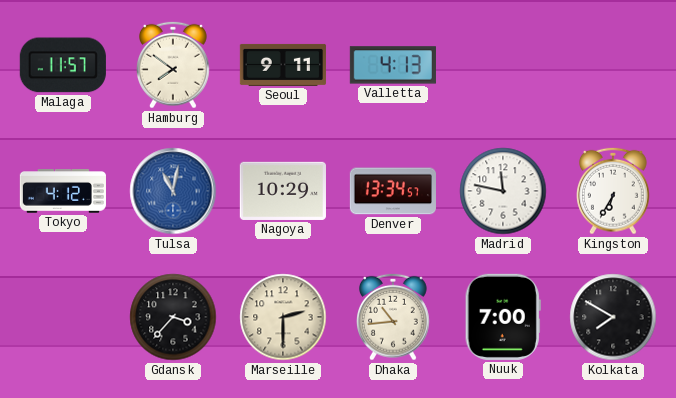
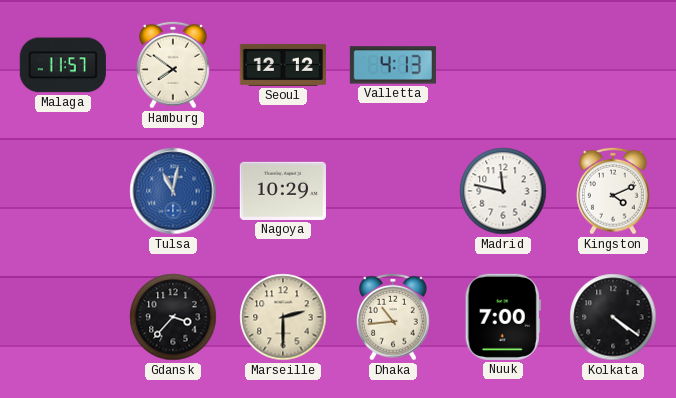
Seoul: 9:11 -> 12:12
Tokyo: 4:12 -> none
Denver: 13:34 -> none
Kingston: 6:35 -> 4:11
Kolkata: 7:50 -> 4:21
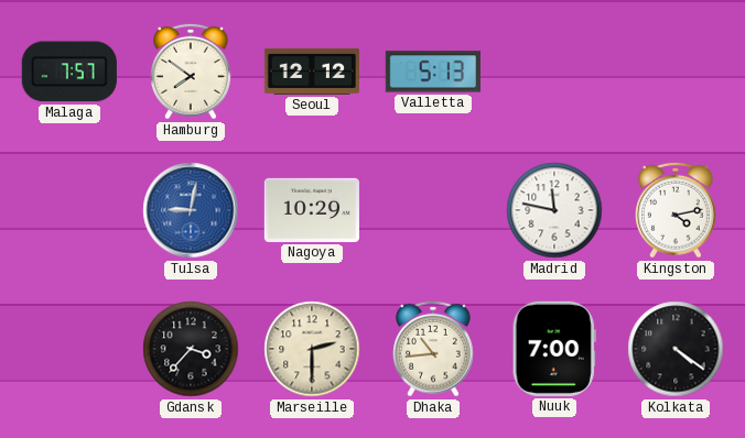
Malaga: 11:57 -> 7:57
Valletta: 4:13 -> 5:13
Tulsa: 11:02 -> 9:02
Kingston: 4:11 -> 4:13
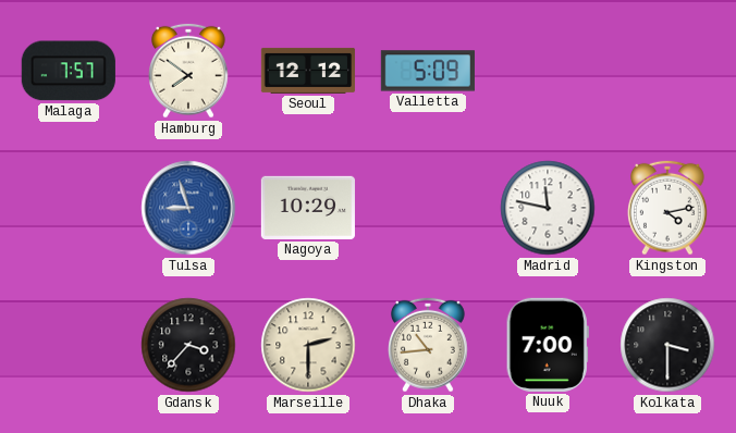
Valletta: 5:13 -> 5:09
Tulsa: 9:02 -> 8:57
Kolkata: 4:21 -> 3:30
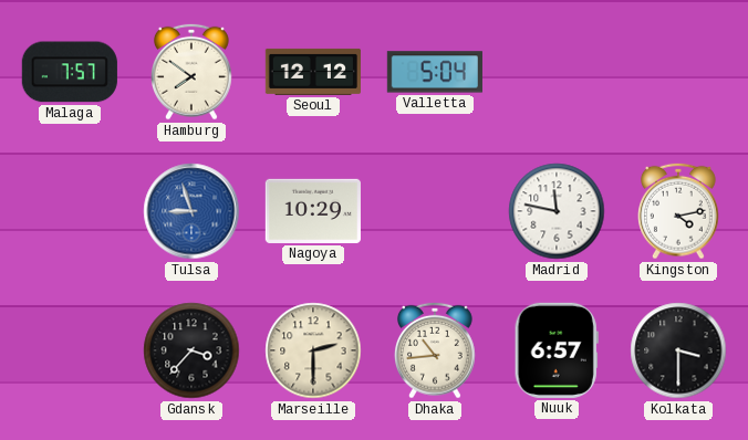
Valletta: 5:09 -> 5:04
Nuuk: 7:00 -> 6:57
